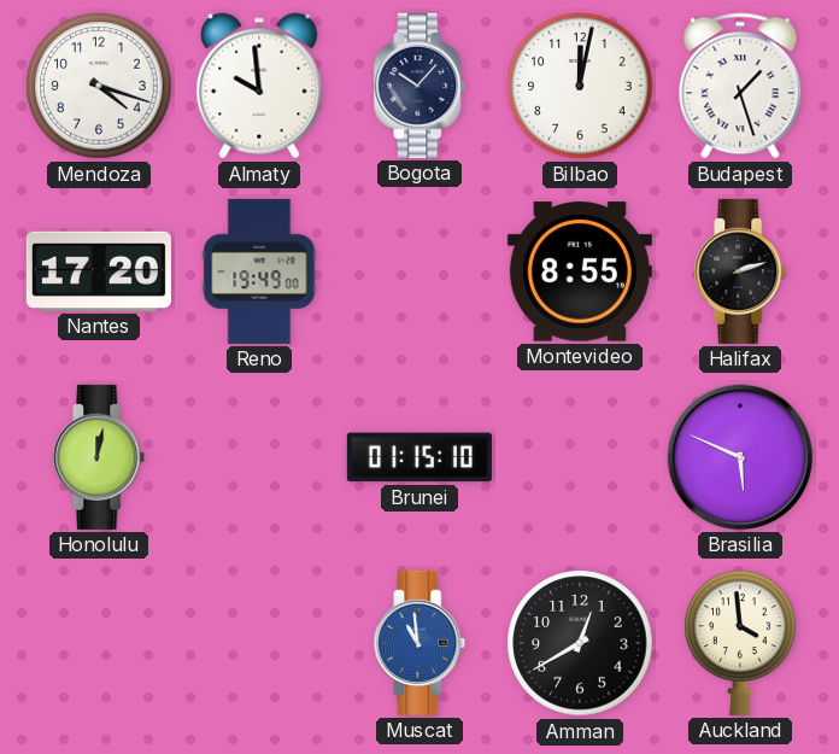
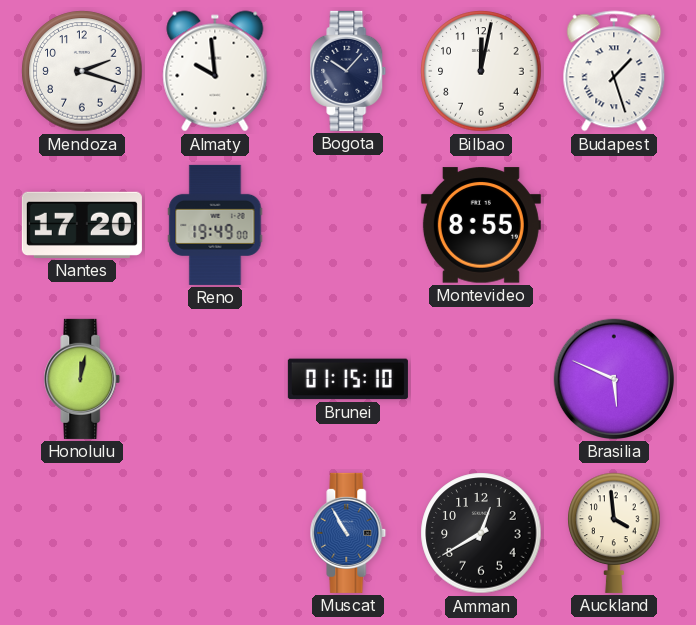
Mendoza: 4:18 -> 2:18
Halifax: 2:12 -> none
Muscat: 10:59 -> 10:55
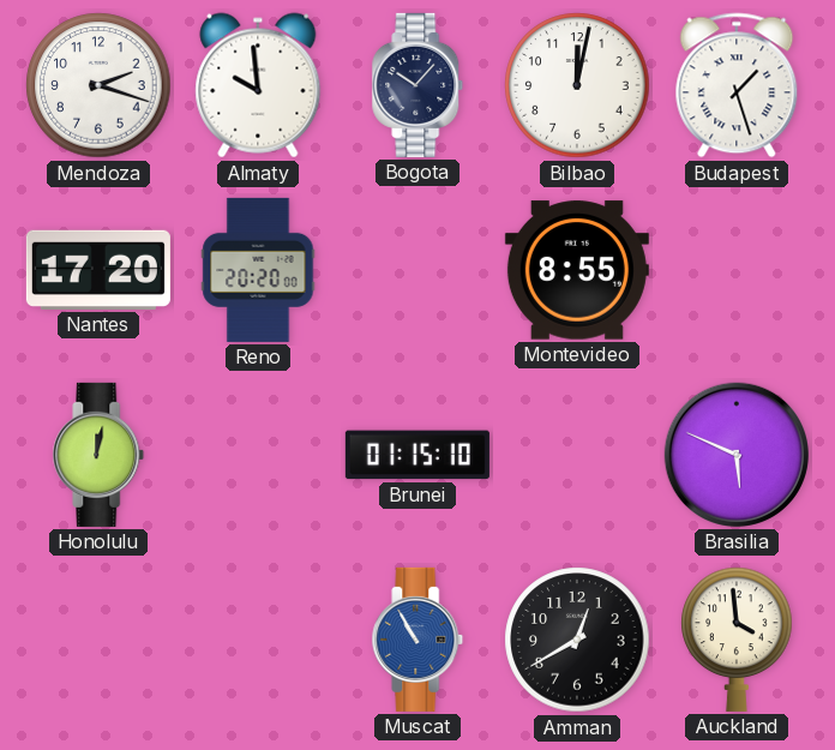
Reno: 19:49 -> 20:20
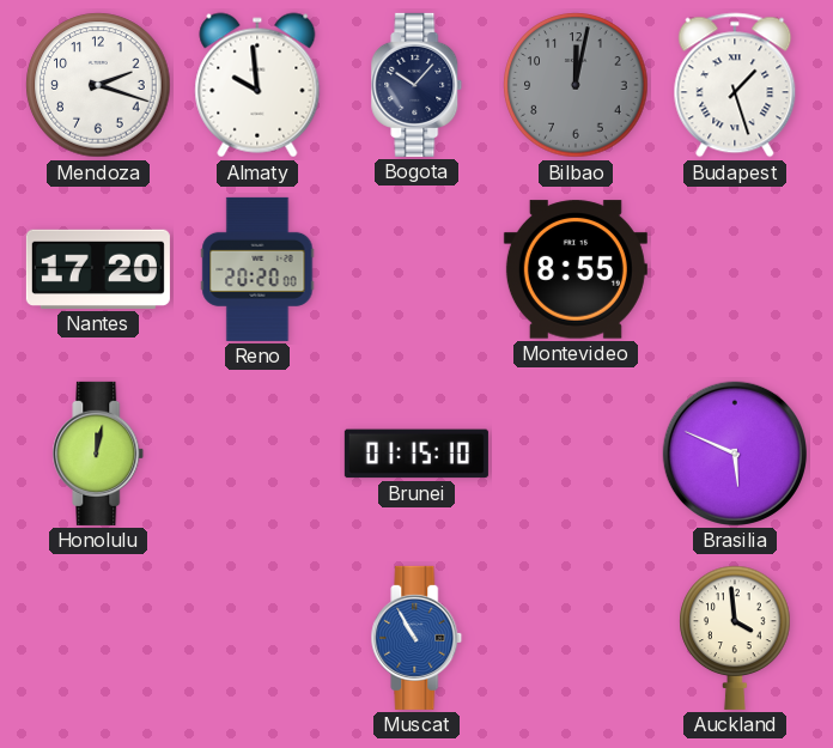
Bilbao dial: white -> grey
Amman: 12:40 -> none
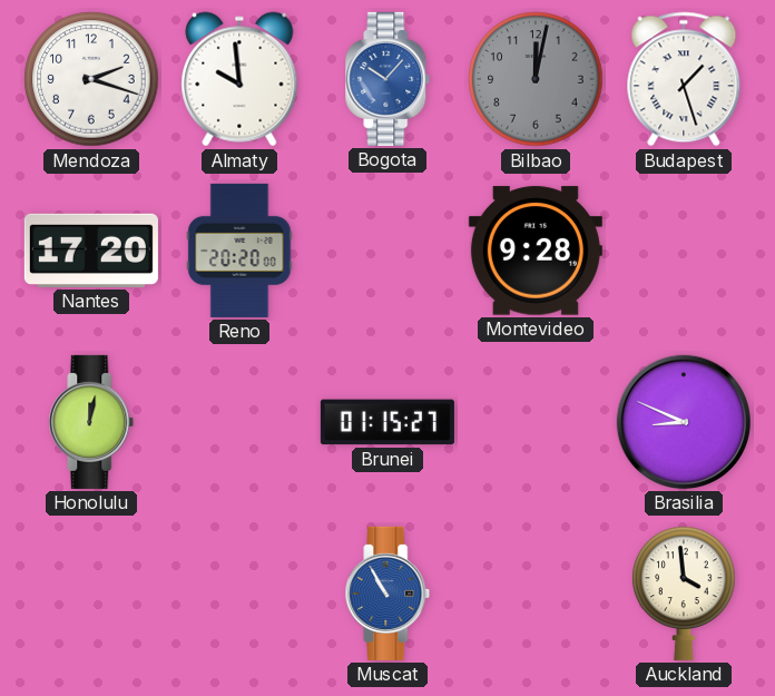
Bogota dial: navy -> blue
Montevideo: 8:55 -> 9:28
Brunei: 01:15:10 -> 01:15:27
Brasilia: 5:49 -> 8:49
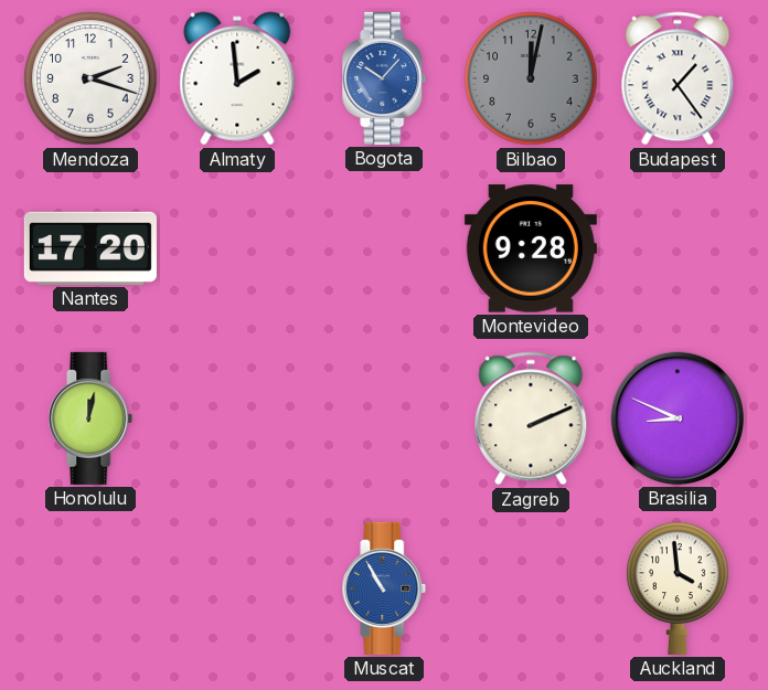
Almaty: 9:59 -> 1:59
Budapest: 1:27 -> 1:24
Reno: 20:20 -> none
Brunei: 01:15 -> none
Zagreb: none -> 2:11
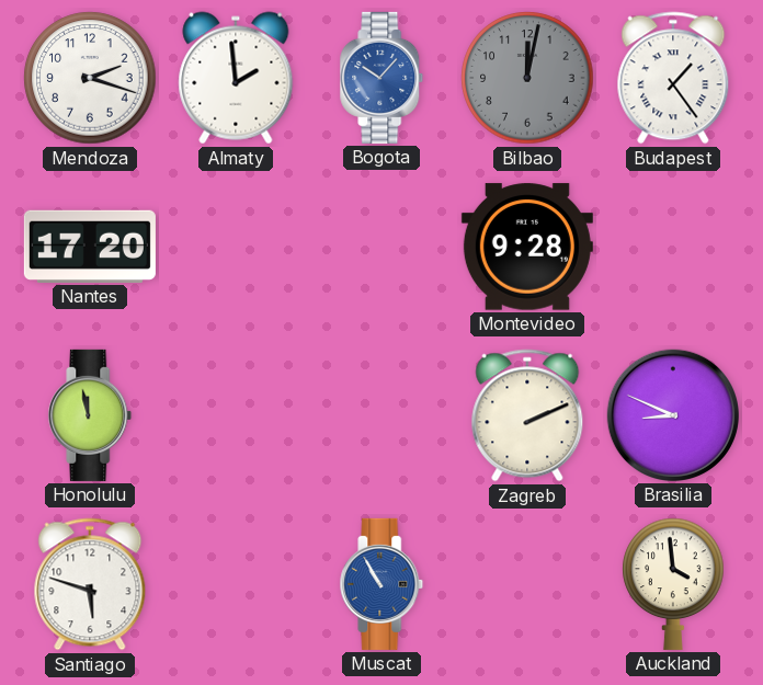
Honolulu: 12:02 -> 11:58
Santiago: none -> 5:48
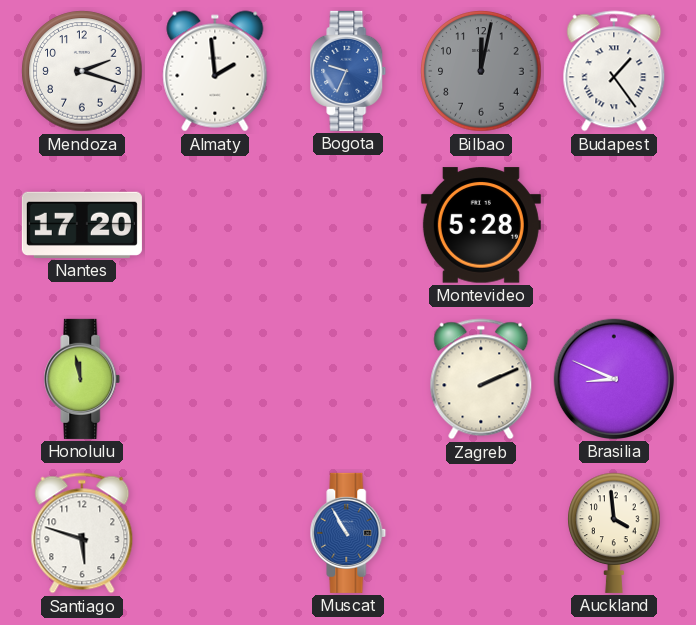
Bogota: 10:07 -> 9:34
Montevideo: 9:28 -> 5:28
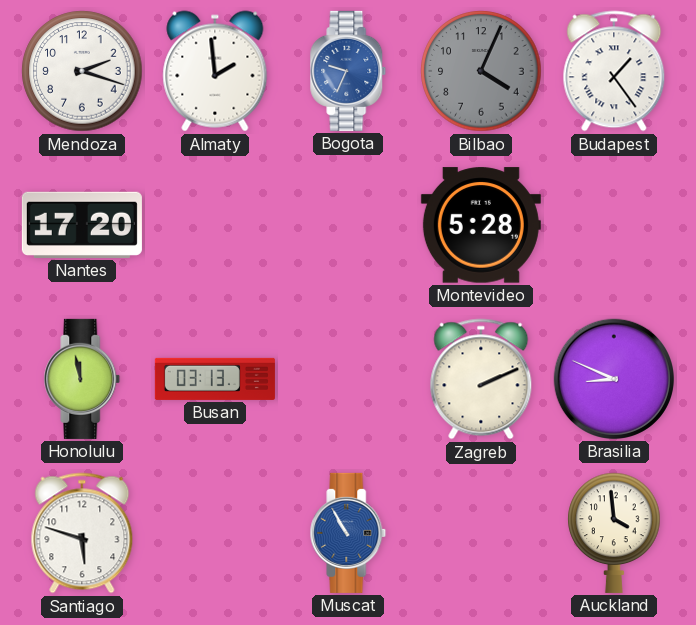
Bilbao: 12:02 -> 4:04
Busan: none -> 03:13
